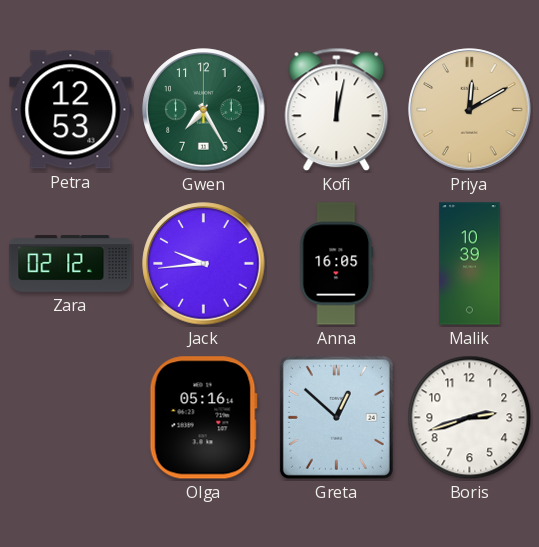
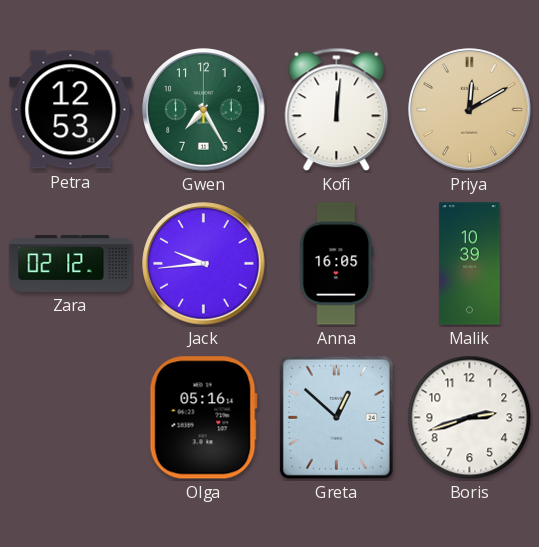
Kofi: 12:02 -> 12:01
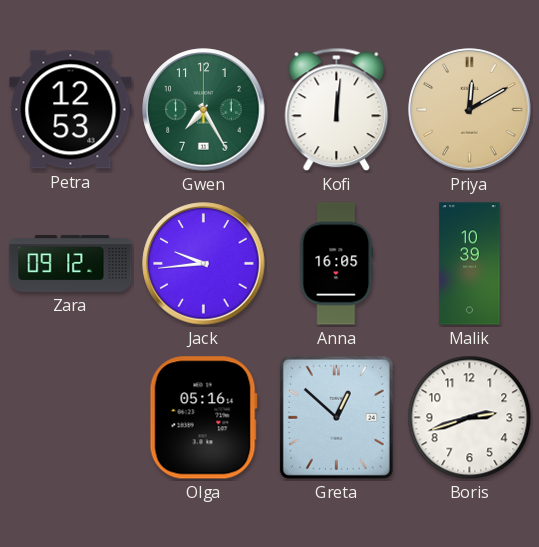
Zara: 02:12 -> 09:12
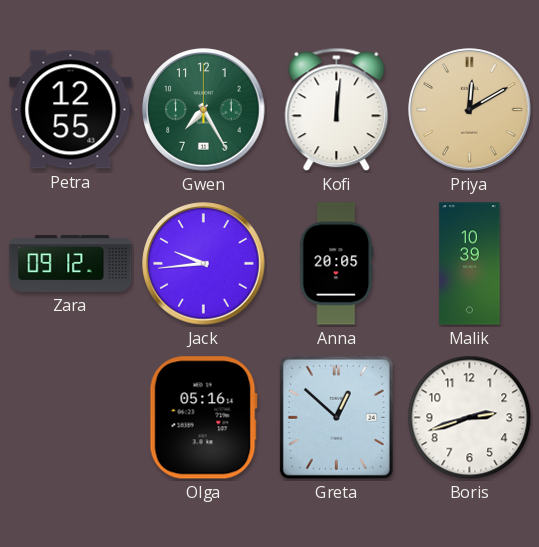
Petra: 12:53 -> 12:55
Anna: 16:05 -> 20:05
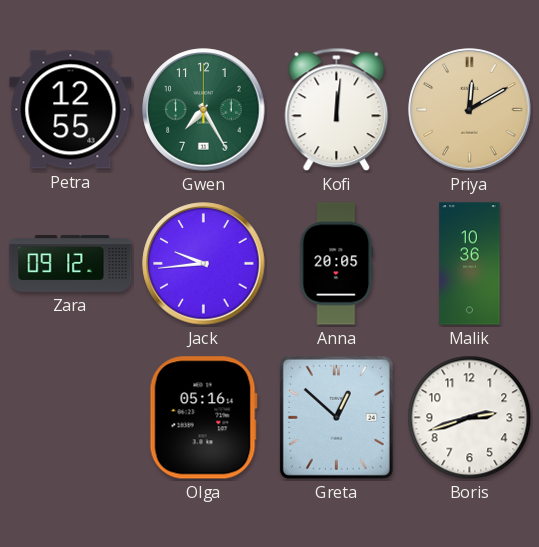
Malik: 10:39 -> 10:36
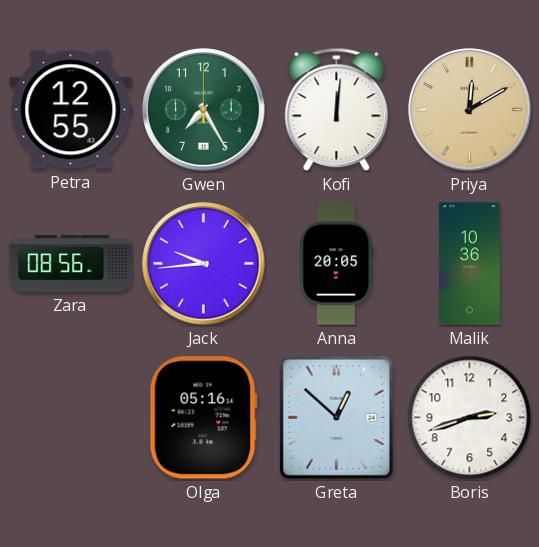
Zara: 09:12 -> 08:56
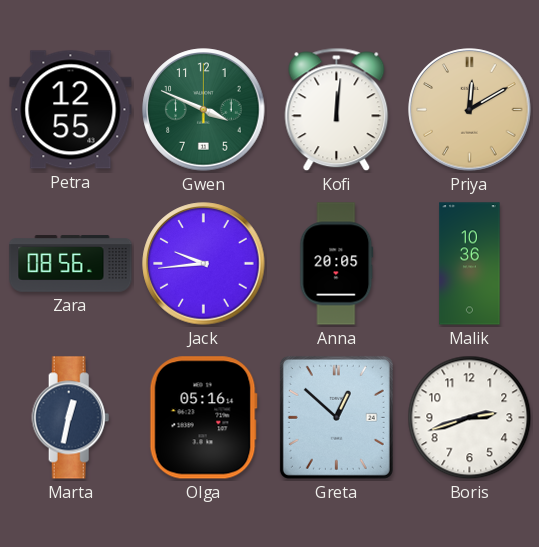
Gwen: 7:25 -> 3:49
Marta: none -> 12:32
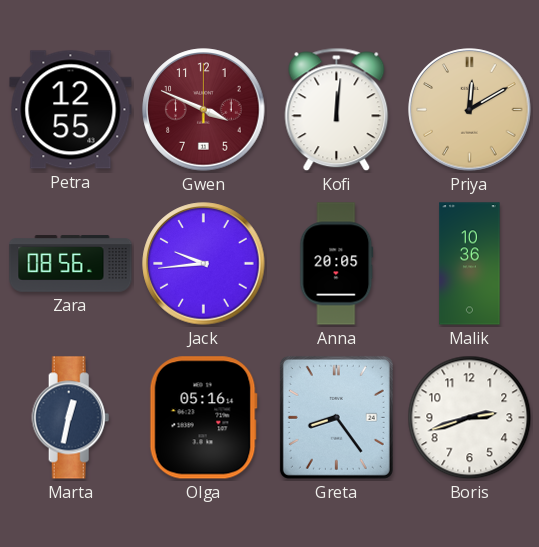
Gwen dial: green -> burgundy
Greta: 12:52 -> 8:24
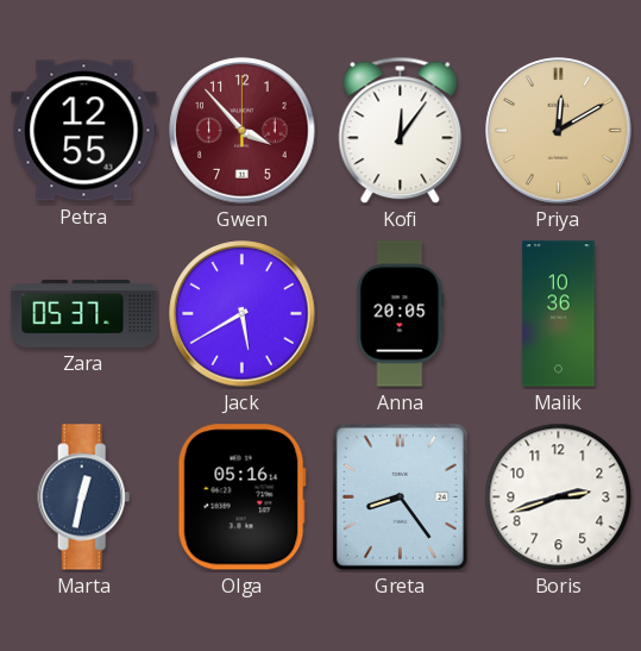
Gwen: 3:49 -> 3:53
Kofi: 12:01 -> 12:06
Zara: 08:56 -> 05:37
Jack: 9:44 -> 5:40
